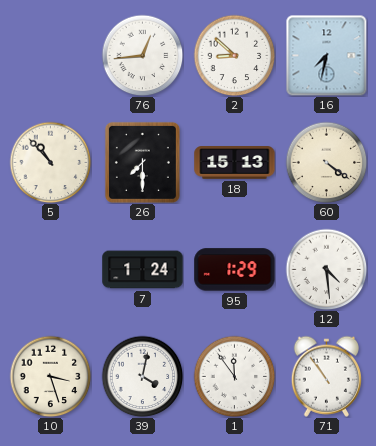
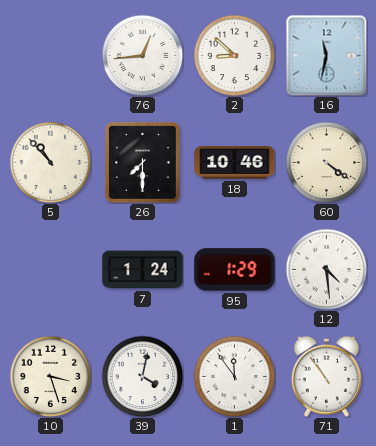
16: 7:32 -> 11:32
18: 15:13 -> 10:46
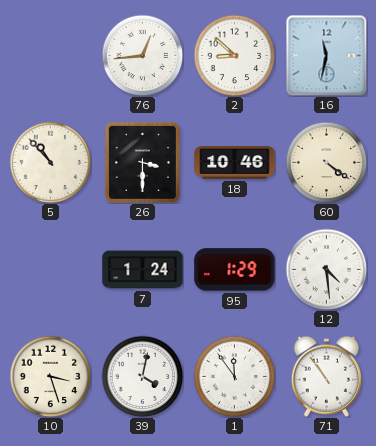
26: 7:30 -> 3:30
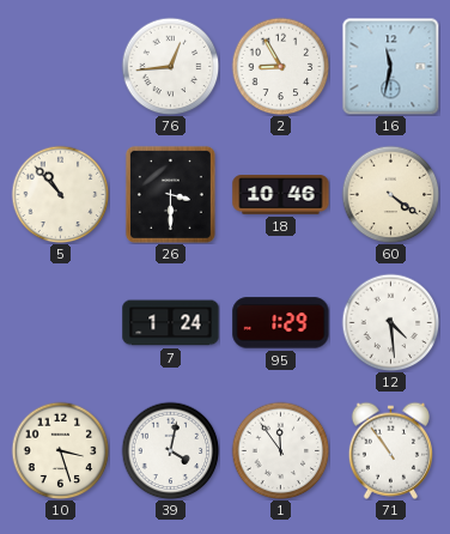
2: 8:52 -> 8:55
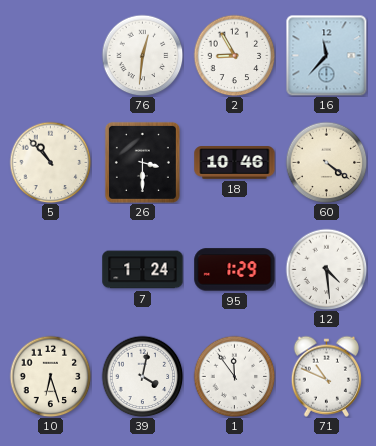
76: 12:44 -> 12:31
16: 11:32 -> 11:37
10: 3:27 -> 6:27
71: 10:54 -> 10:49
